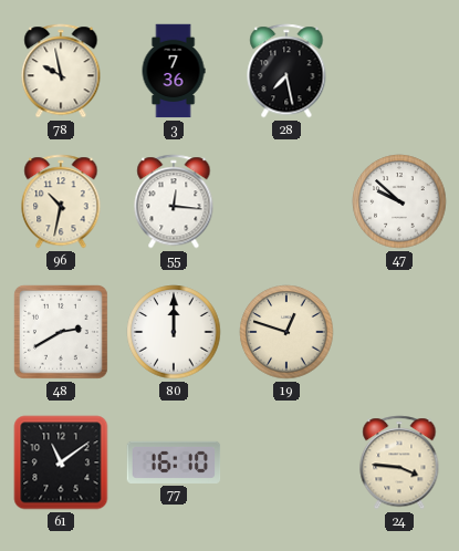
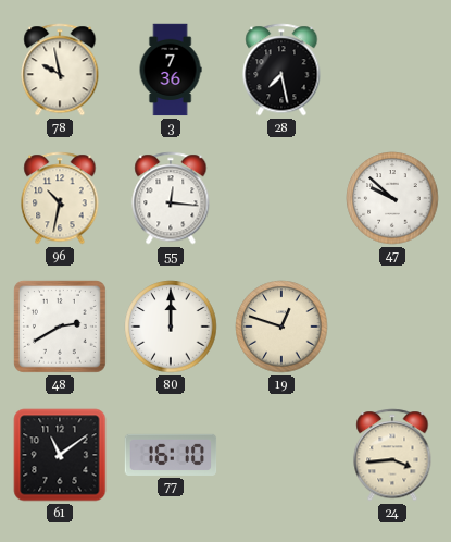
24: 3:46 -> 3:44
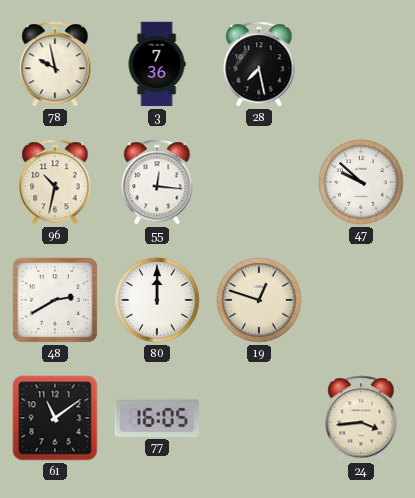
77: 16:10 -> 16:05
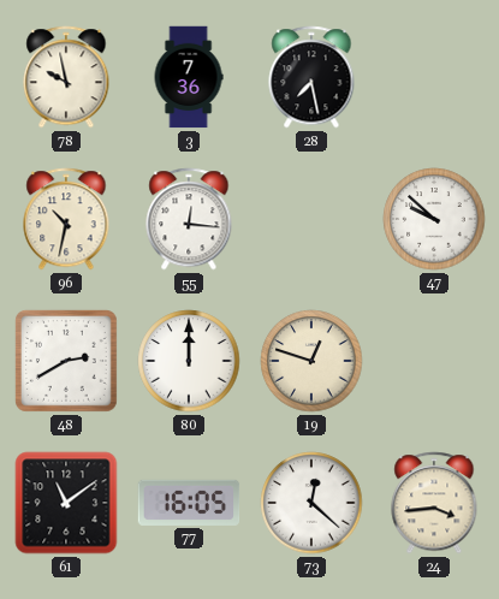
73: none -> 12:22
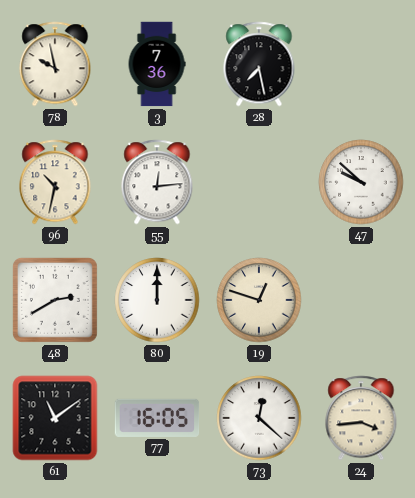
55: 12:16 -> 12:14
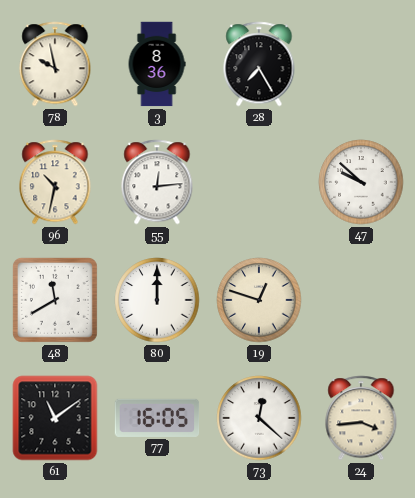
3: 7:36 -> 8:36
28: 7:28 -> 7:25
48: 2:40 -> 11:40
